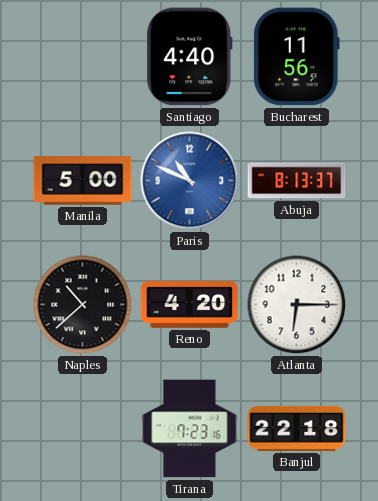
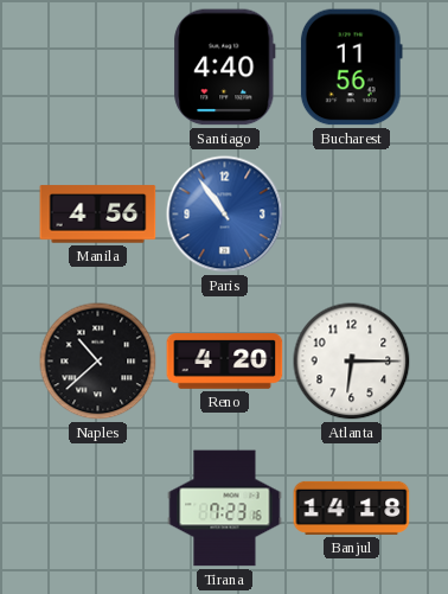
Manila: 5:00 -> 4:56
Paris: 10:49 -> 10:54
Abuja: 8:13 -> none
Banjul: 22:18 -> 14:18
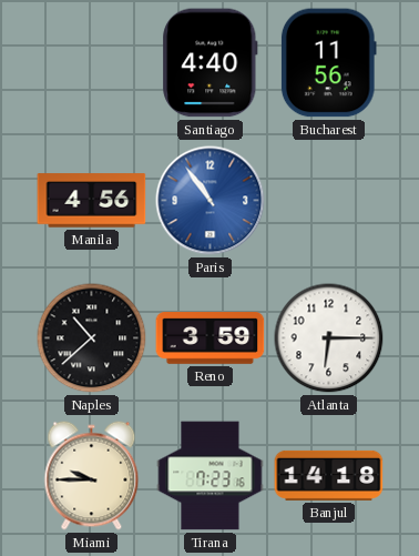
Reno: 4:20 -> 3:59
Miami: none -> 9:45
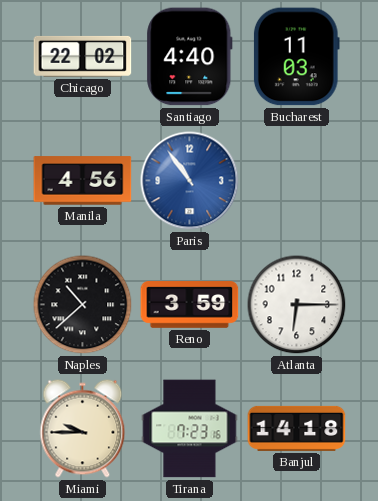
Chicago: none -> 22:02
Bucharest: 11:56 -> 11:03
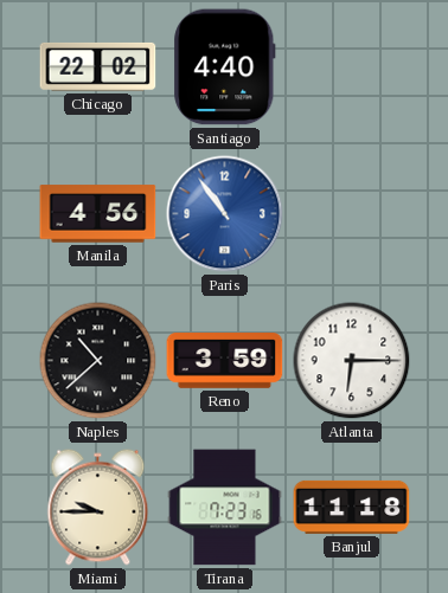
Bucharest: 11:03 -> none
Banjul: 14:18 -> 11:18
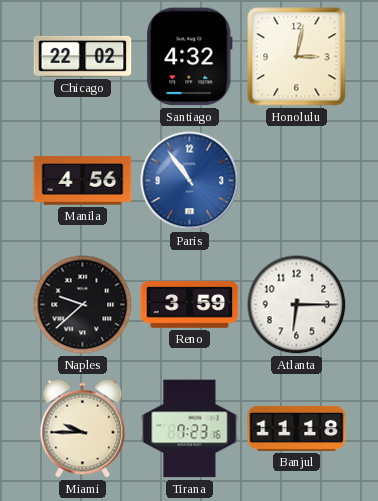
Santiago: 4:40 -> 4:32
Honolulu: none -> 3:02
Naples: 10:38 -> 9:38
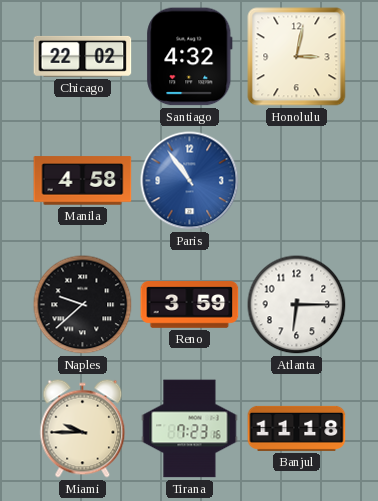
Manila: 4:56 -> 4:58
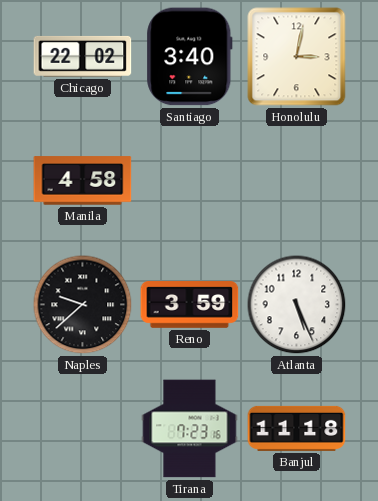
Santiago: 4:32 -> 3:40
Paris: 10:54 -> none
Atlanta: 6:15 -> 5:26
Miami: 9:45 -> none
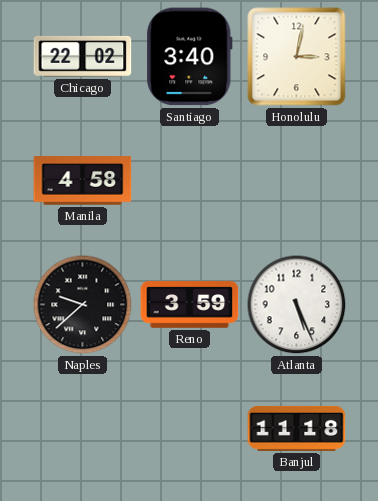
Tirana: 7:23 -> none
